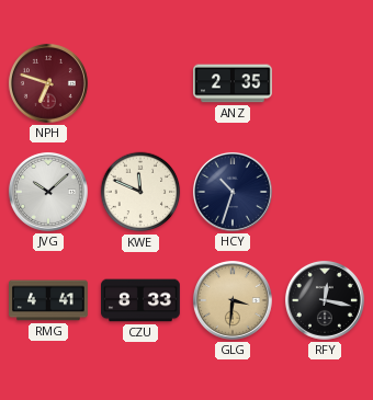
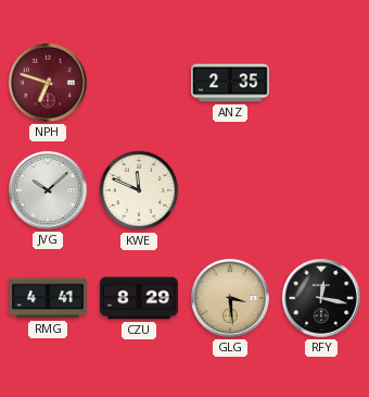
HCY: 10:33 -> none
CZU: 8:33 -> 8:29
GLG: 3:31 -> 3:29
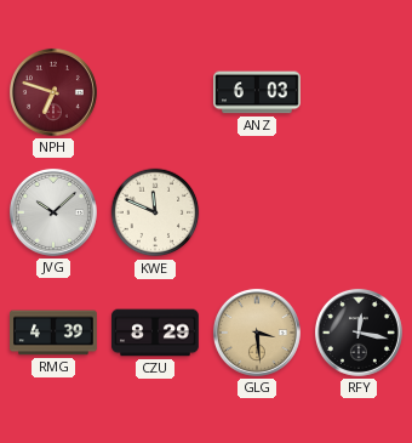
ANZ: 2:35 -> 6:03
RMG: 4:41 -> 4:39
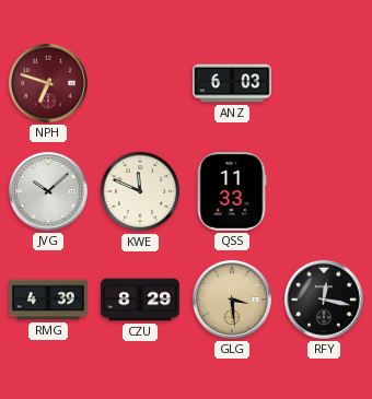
QSS: none -> 11:33
